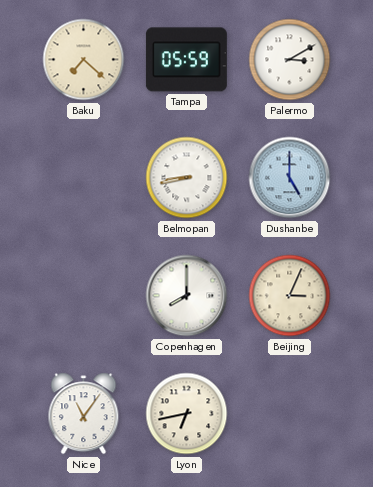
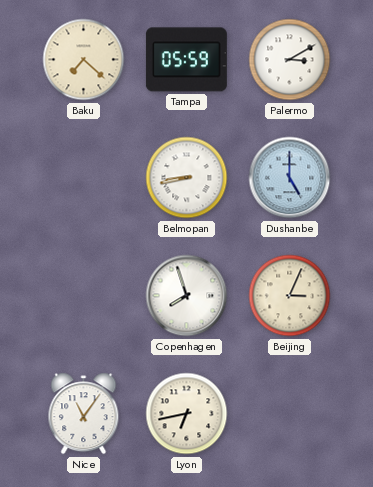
Copenhagen: 8:00 -> 7:57
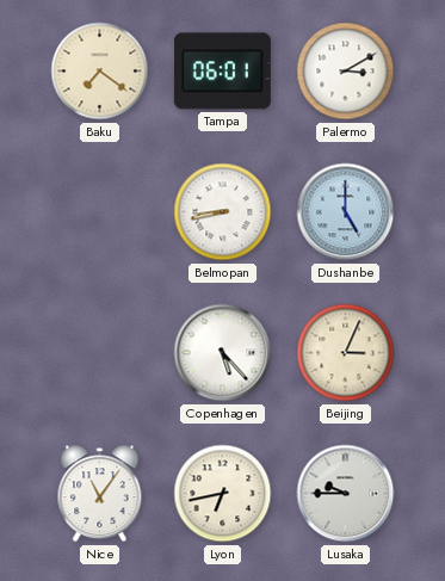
Baku: 7:22 -> 7:21
Tampa: 05:59 -> 06:01
Copenhagen: 7:57 -> 5:23
Lusaka: none -> 9:45
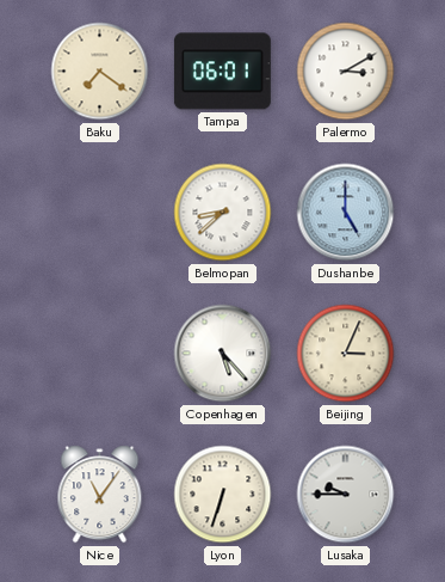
Belmopan: 8:43 -> 8:38
Lyon: 6:43 -> 6:33
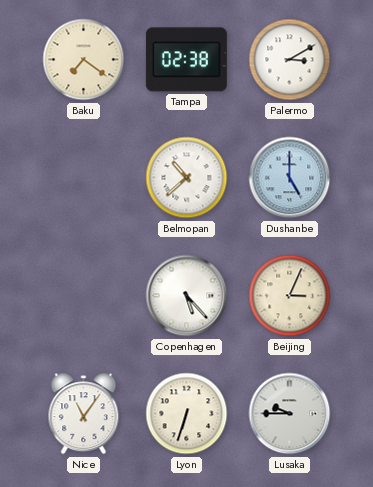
Tampa: 06:01 -> 02:38
Belmopan: 8:38 -> 10:38
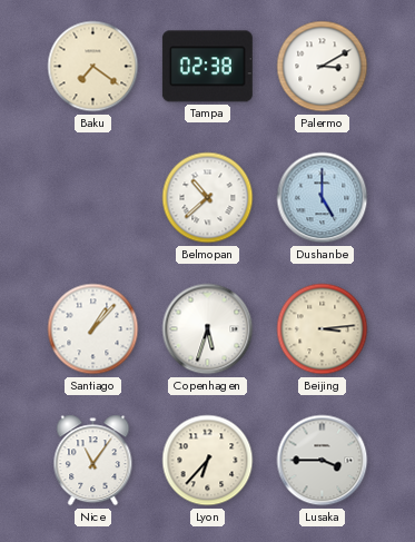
Santiago: none -> 1:07
Copenhagen: 5:23 -> 5:33
Beijing: 3:04 -> 3:14
Lyon: 6:33 -> 6:37
Lusaka: 9:45 -> 3:45
